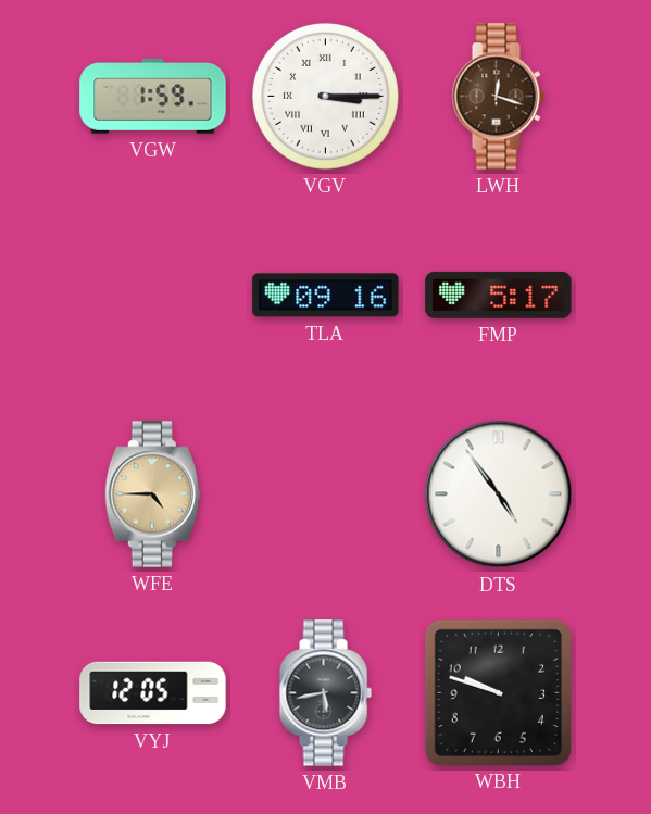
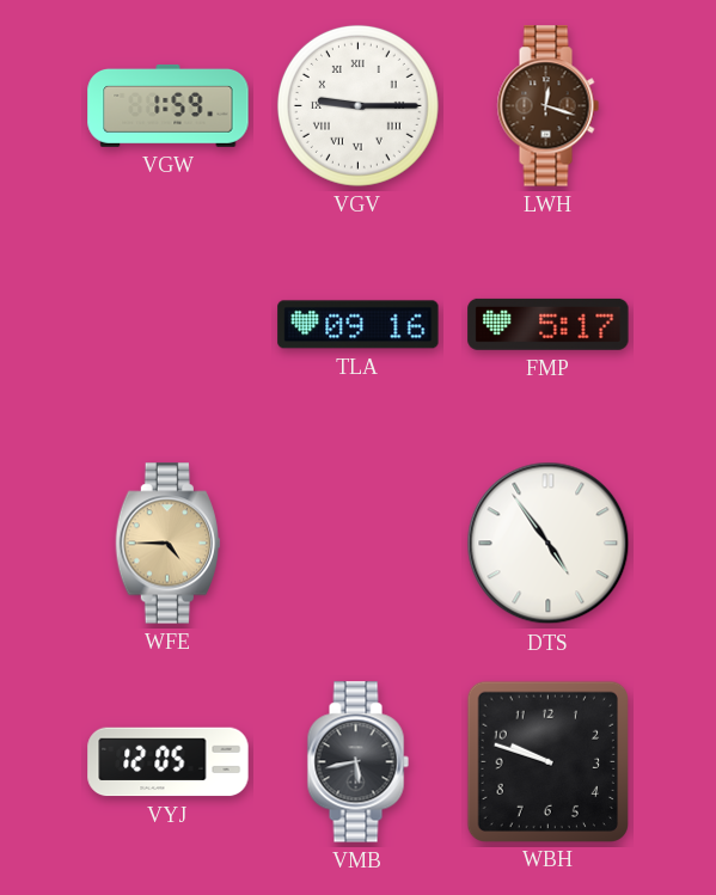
VGV: 3:15 -> 9:15
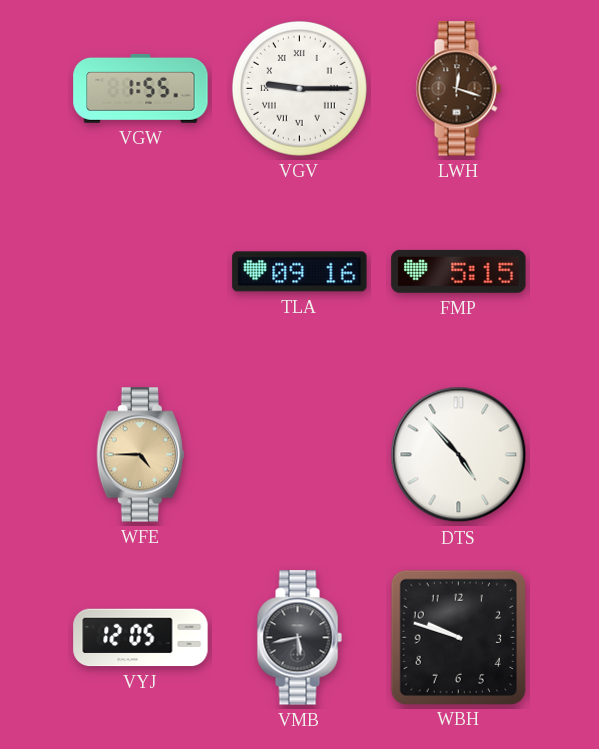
VGW: 1:59 -> 1:55
FMP: 5:17 -> 5:15
DTS: 4:54 -> 4:53
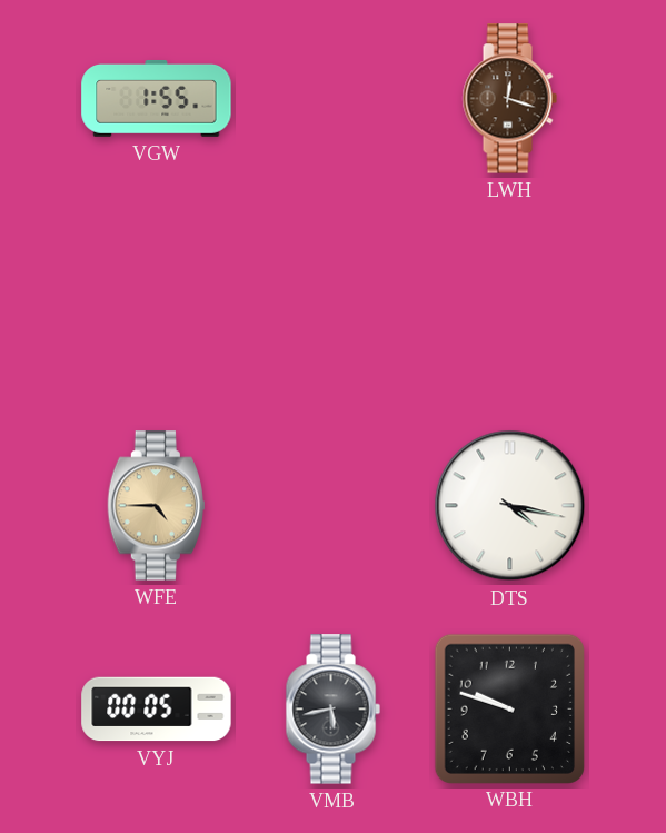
VGV: 9:15 -> none
TLA: 09:16 -> none
FMP: 5:15 -> none
DTS: 4:53 -> 4:17
VYJ: 12:05 -> 00:05
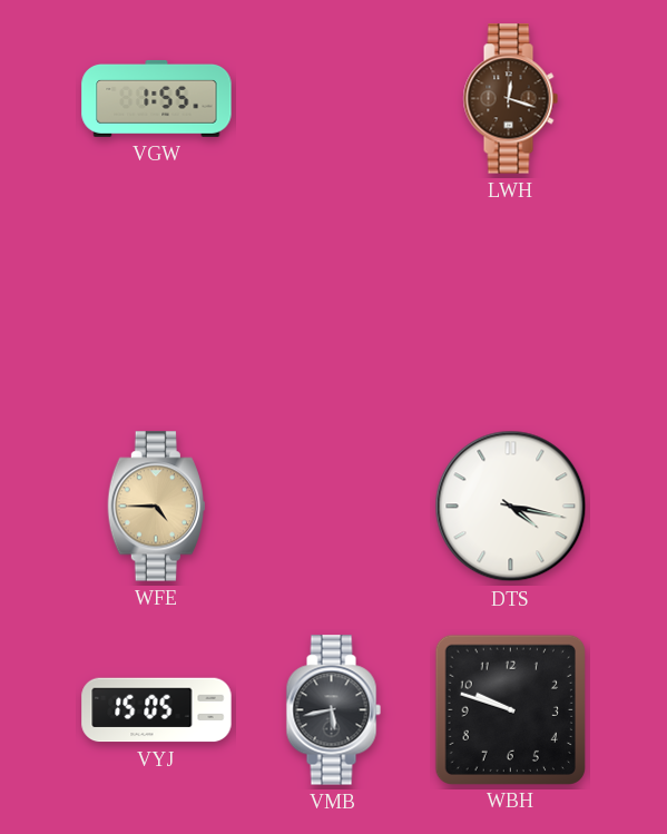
VYJ: 00:05 -> 15:05
